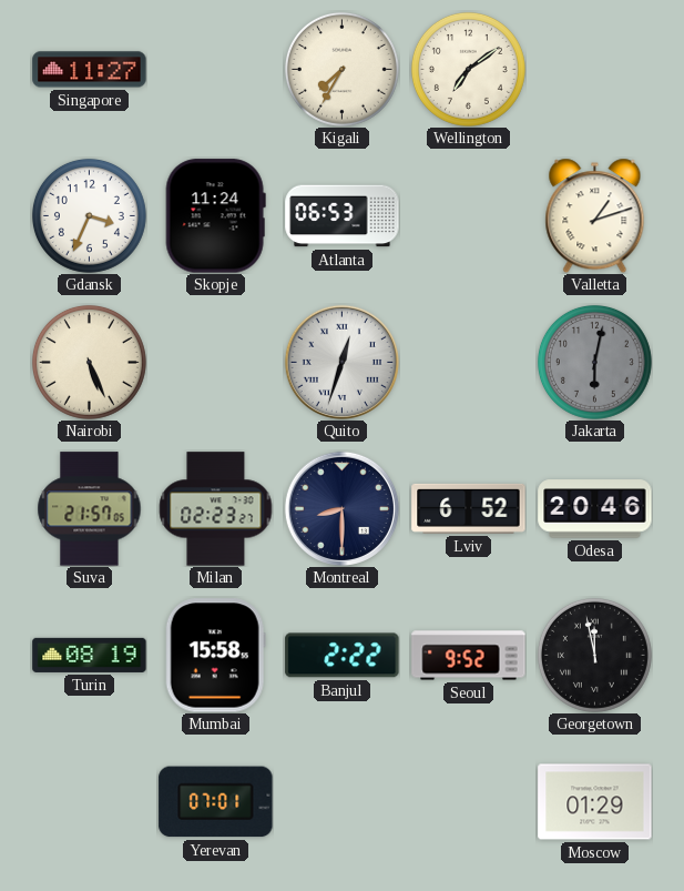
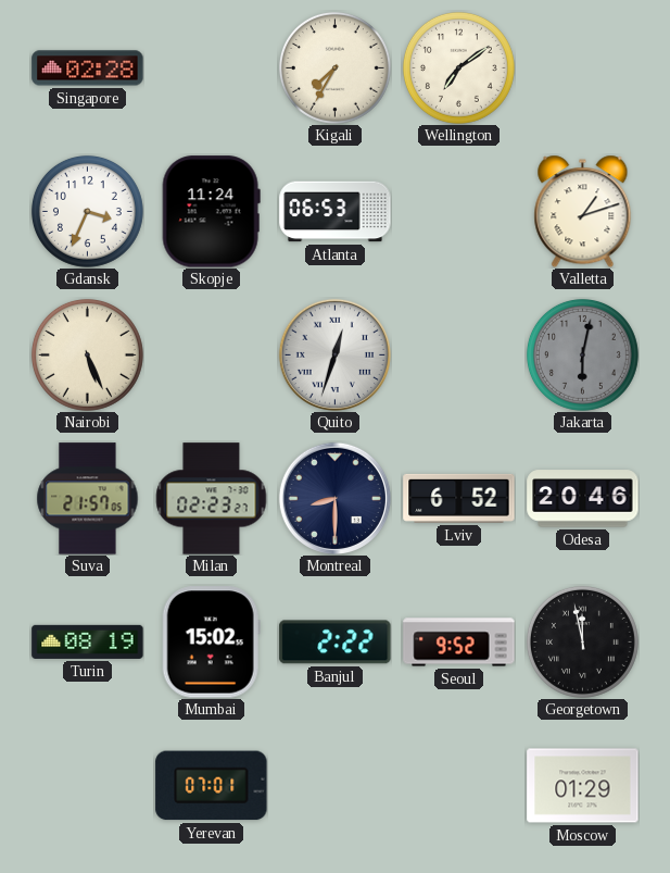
Singapore: 11:27 -> 02:28
Mumbai: 15:58 -> 15:02
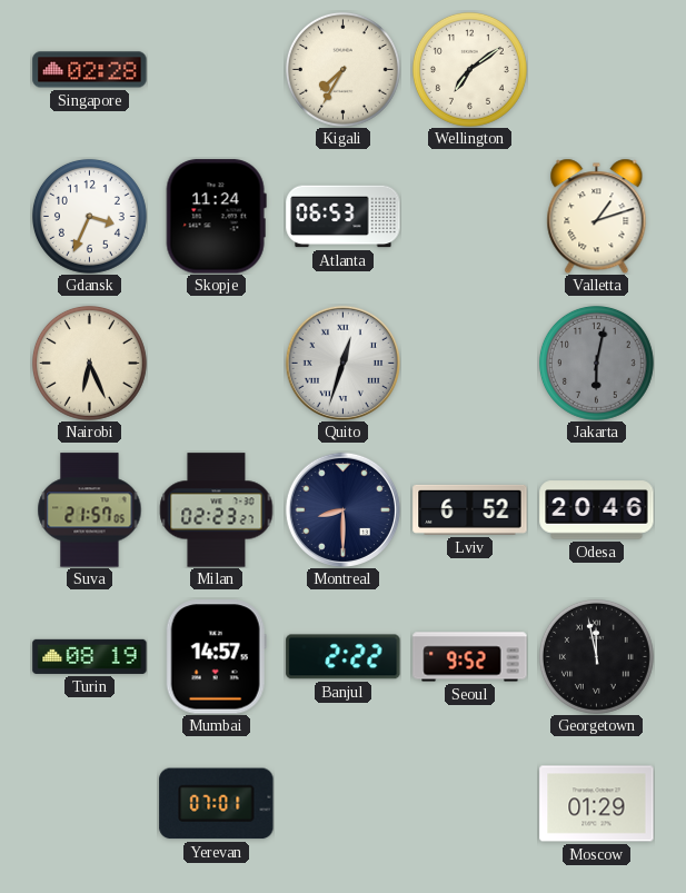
Nairobi: 5:26 -> 6:26
Mumbai: 15:02 -> 14:57
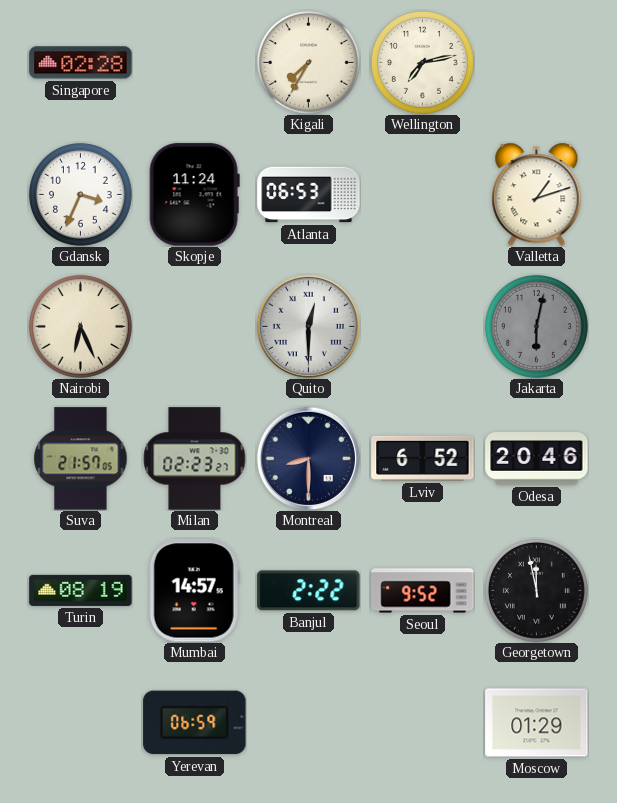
Wellington: 7:09 -> 7:13
Quito: 12:33 -> 12:30
Yerevan: 07:01 -> 06:59
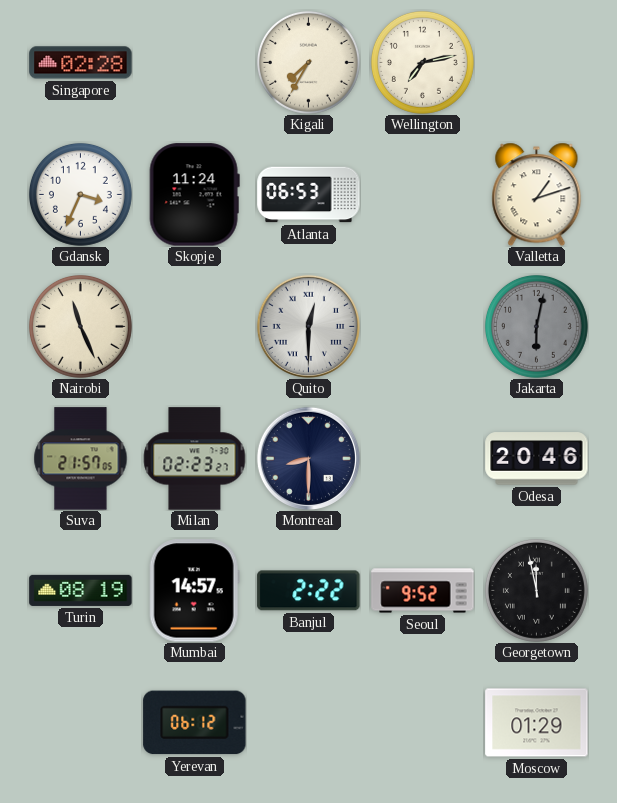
Nairobi: 6:26 -> 11:26
Lviv: 6:52 -> none
Yerevan: 06:59 -> 06:12
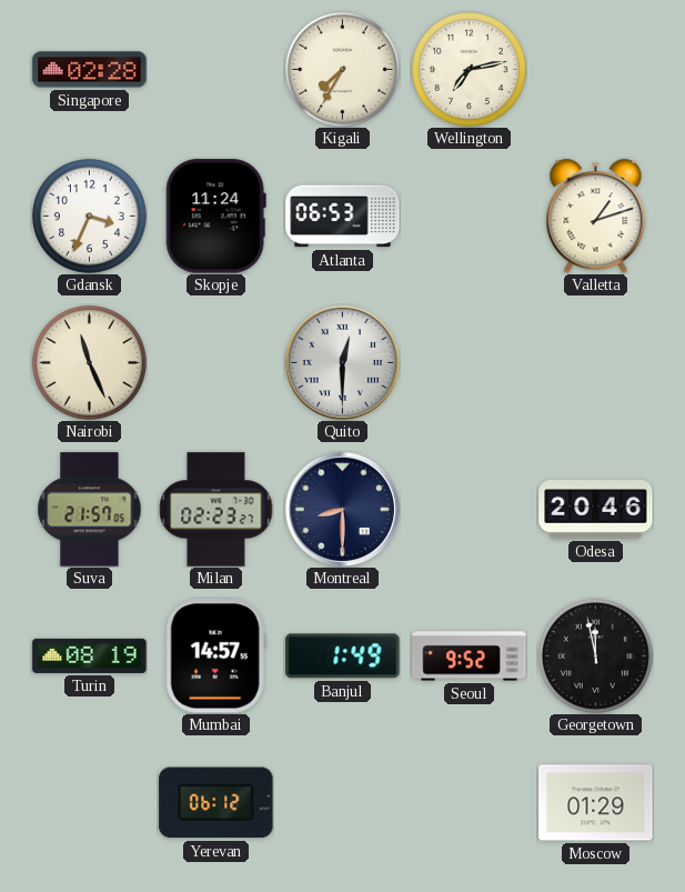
Jakarta: 6:02 -> none
Banjul: 2:22 -> 1:49
